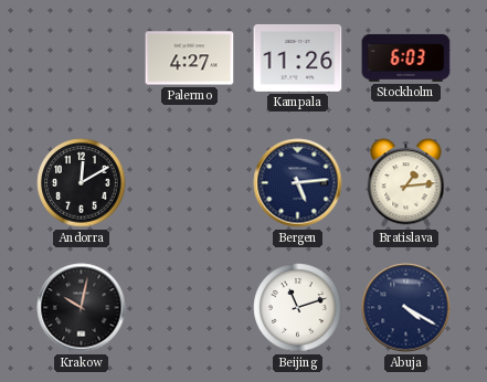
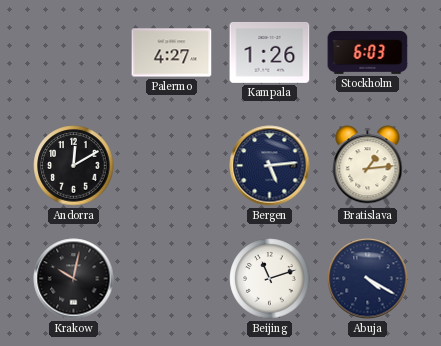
Kampala: 11:26 -> 1:26
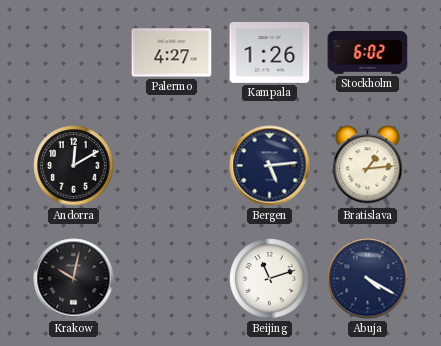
Stockholm: 6:03 -> 6:02
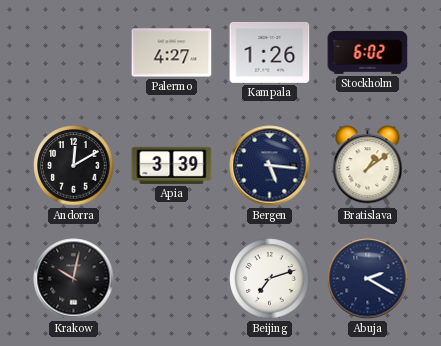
Apia: none -> 3:39
Bergen: 5:14 -> 5:16
Bratislava: 1:14 -> 1:09
Beijing: 11:12 -> 7:12
Abuja: 4:20 -> 2:20
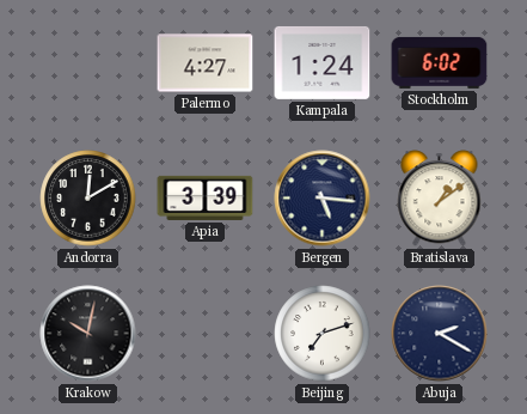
Kampala: 1:26 -> 1:24
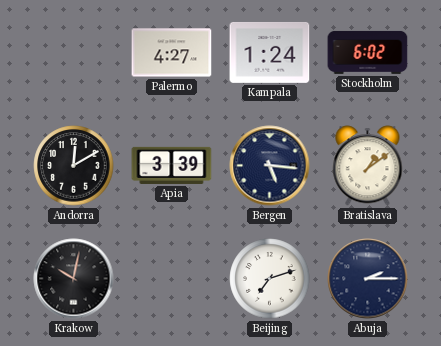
Abuja: 2:20 -> 2:15
